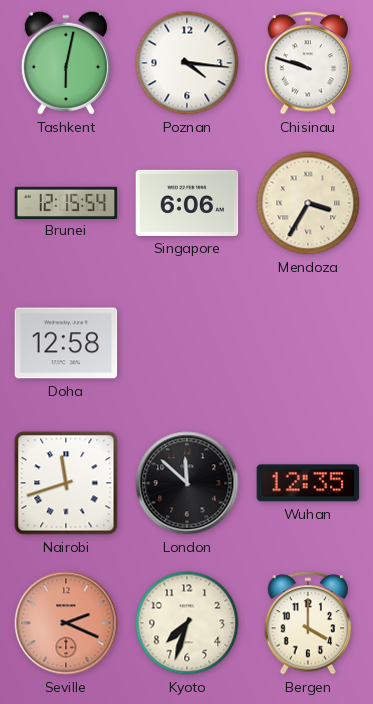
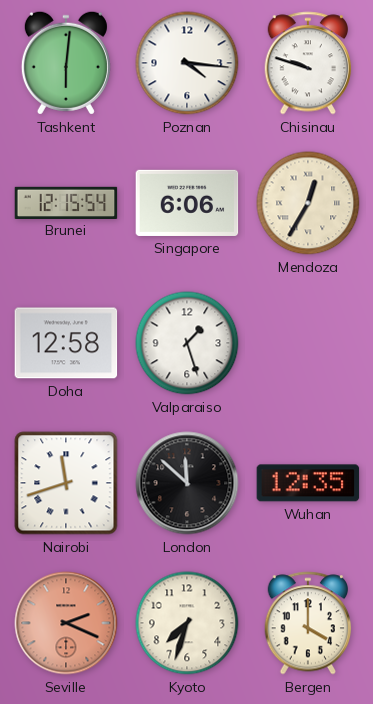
Tashkent: 6:02 -> 6:01
Mendoza: 3:35 -> 12:35
Valparaiso: none -> 1:27
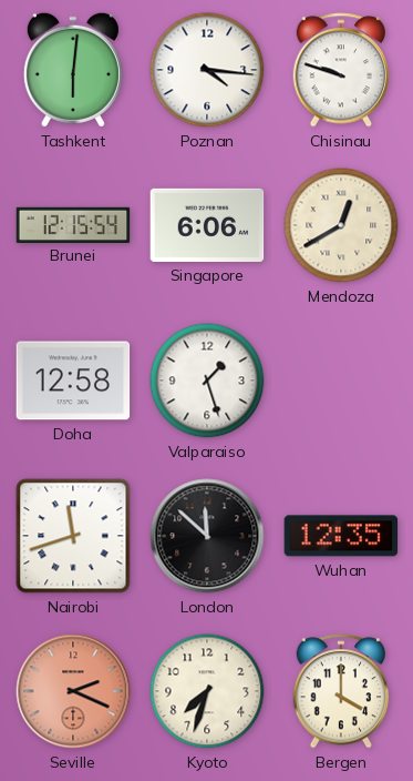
Mendoza: 12:35 -> 12:40
